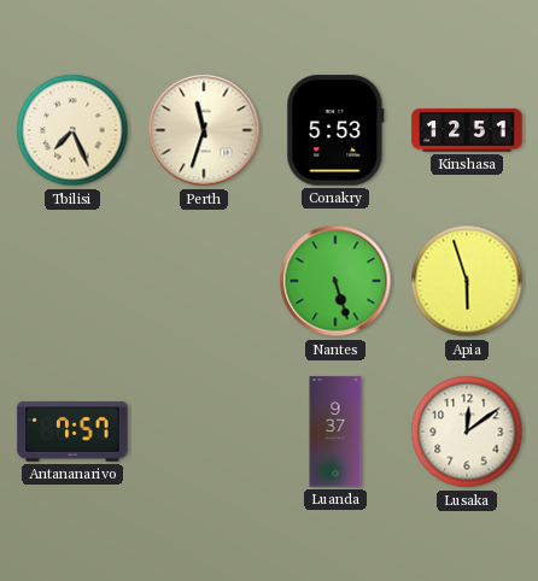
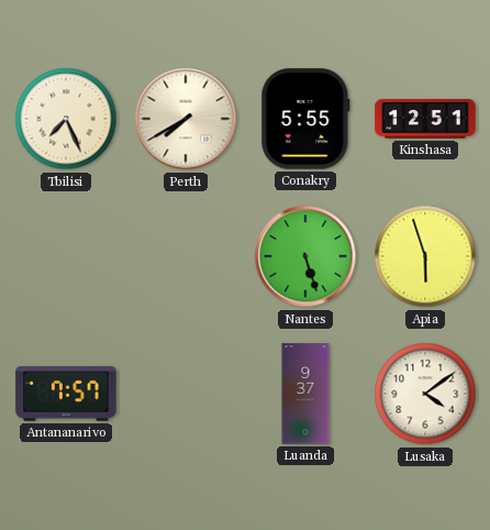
Perth: 11:33 -> 7:40
Conakry: 5:53 -> 5:55
Lusaka: 12:09 -> 4:09
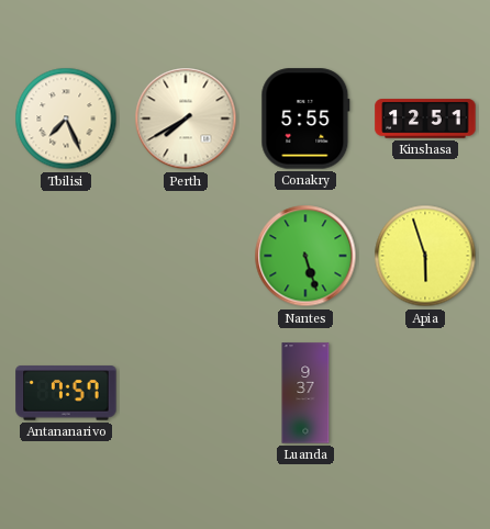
Lusaka: 4:09 -> none
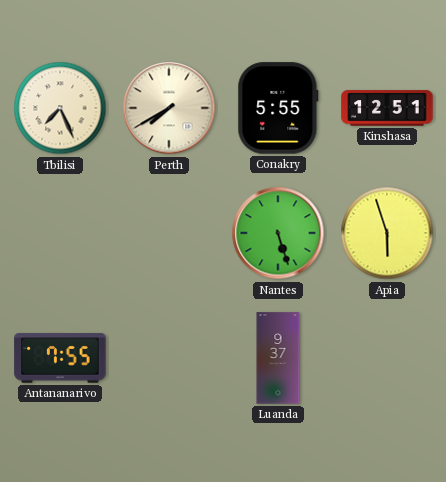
Antananarivo: 7:57 -> 7:55
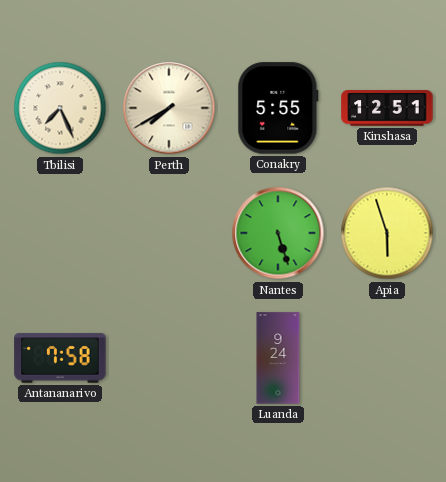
Antananarivo: 7:55 -> 7:58
Luanda: 9:37 -> 9:24
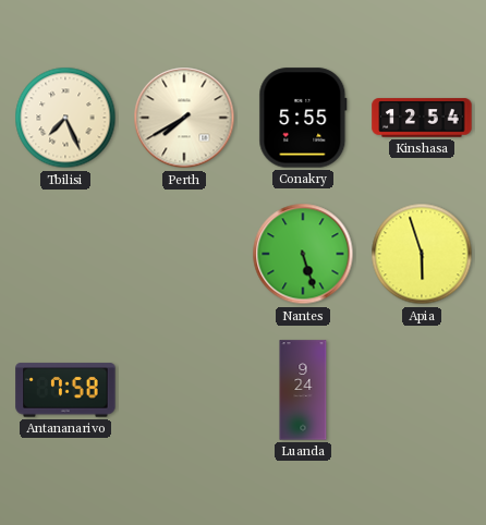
Kinshasa: 12:51 -> 12:54
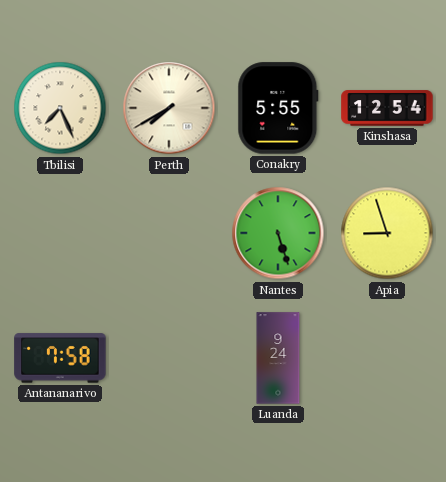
Apia: 5:57 -> 8:57
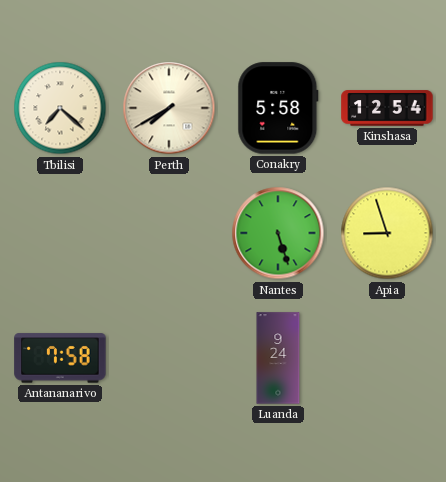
Tbilisi: 7:26 -> 7:22
Conakry: 5:55 -> 5:58
